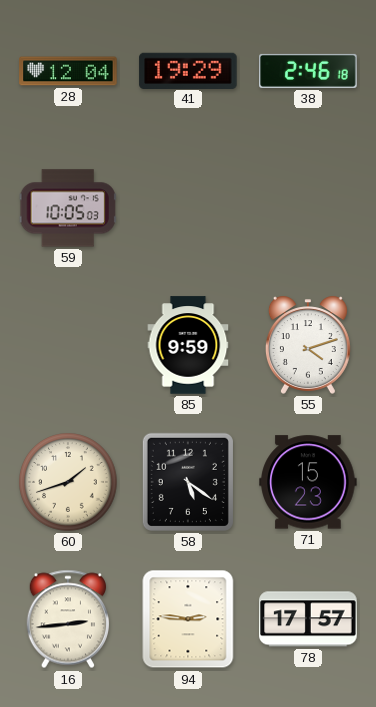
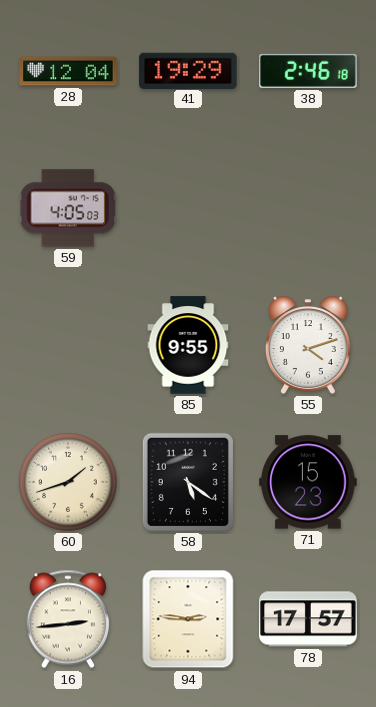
59: 10:05 -> 4:05
85: 9:59 -> 9:55
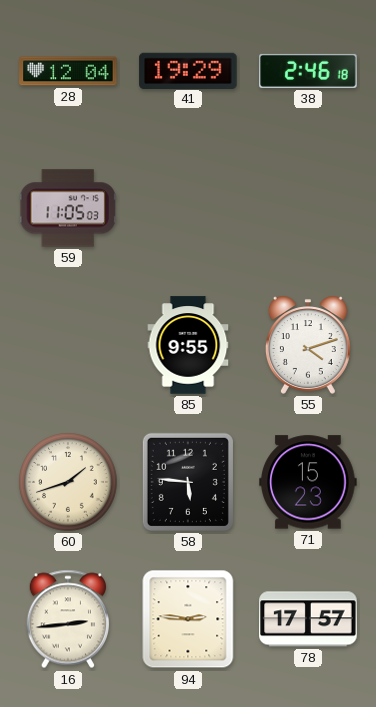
59: 4:05 -> 11:05
58: 5:21 -> 5:46
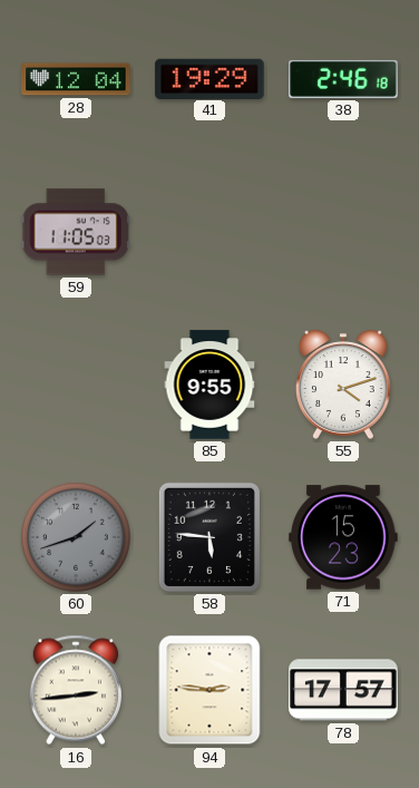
60 dial: cream -> grey
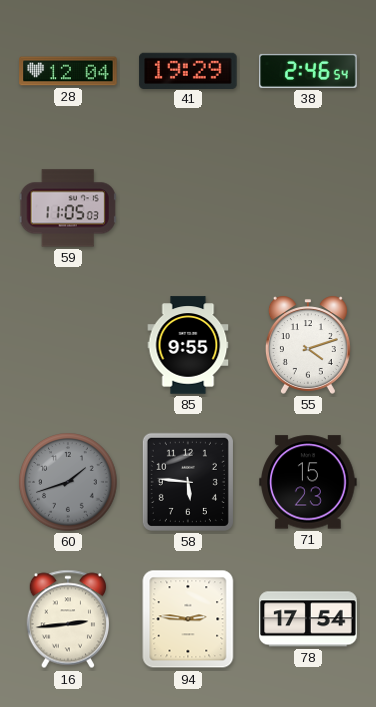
38: 2:46:18 -> 2:46:54
78: 17:57 -> 17:54
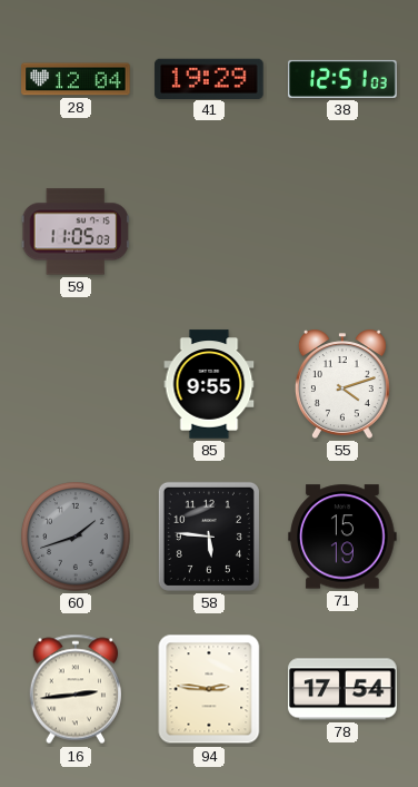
38: 2:46 -> 12:51
71: 15:23 -> 15:19
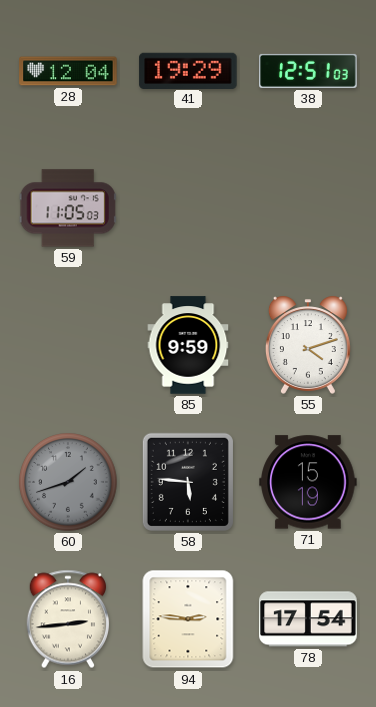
85: 9:55 -> 9:59
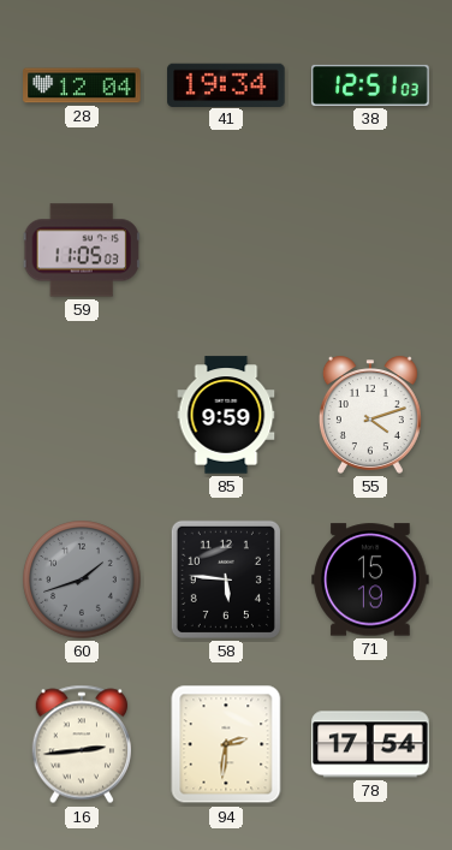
41: 19:29 -> 19:34
94: 2:46 -> 2:31
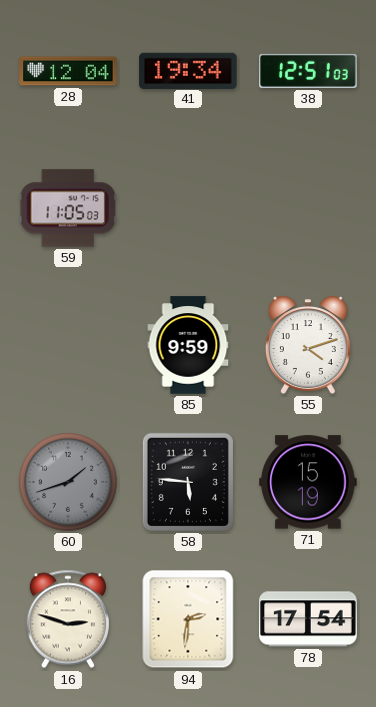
16: 2:44 -> 2:48
